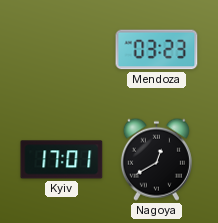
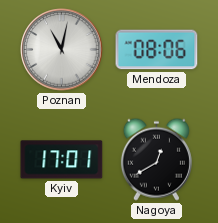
Poznan: none -> 11:02
Mendoza: 03:23 -> 08:06
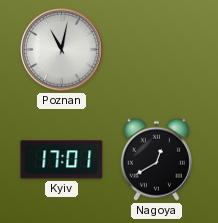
Mendoza: 08:06 -> none
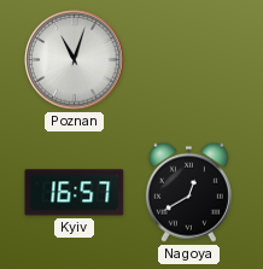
Poznan: 11:02 -> 11:03
Kyiv: 17:01 -> 16:57
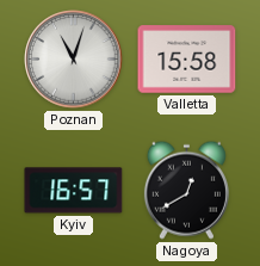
Valletta: none -> 15:58
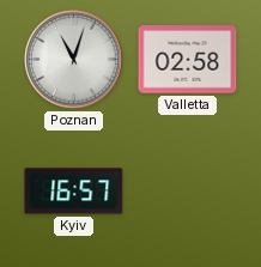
Valletta: 15:58 -> 02:58
Nagoya: 12:40 -> none
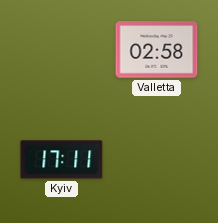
Poznan: 11:03 -> none
Kyiv: 16:57 -> 17:11
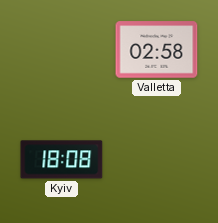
Kyiv: 17:11 -> 18:08
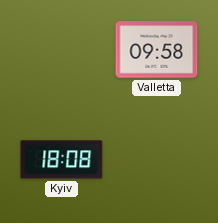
Valletta: 02:58 -> 09:58
